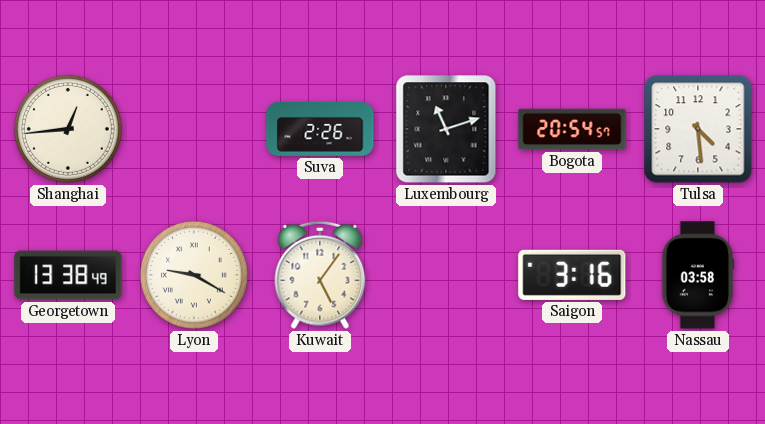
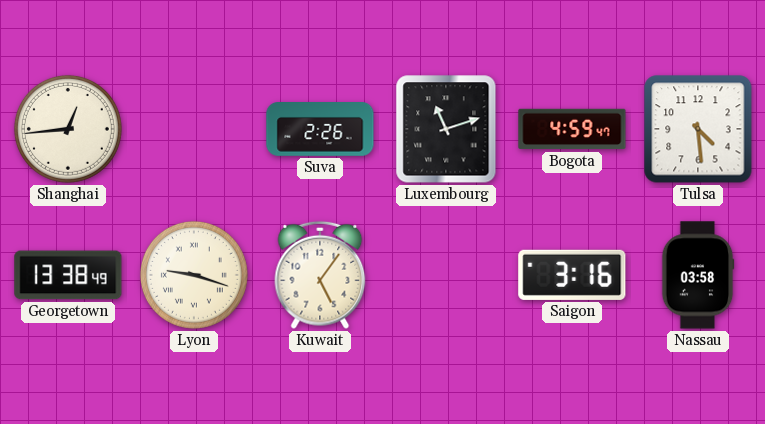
Bogota: 20:54 -> 4:59
Lyon: 9:20 -> 9:18
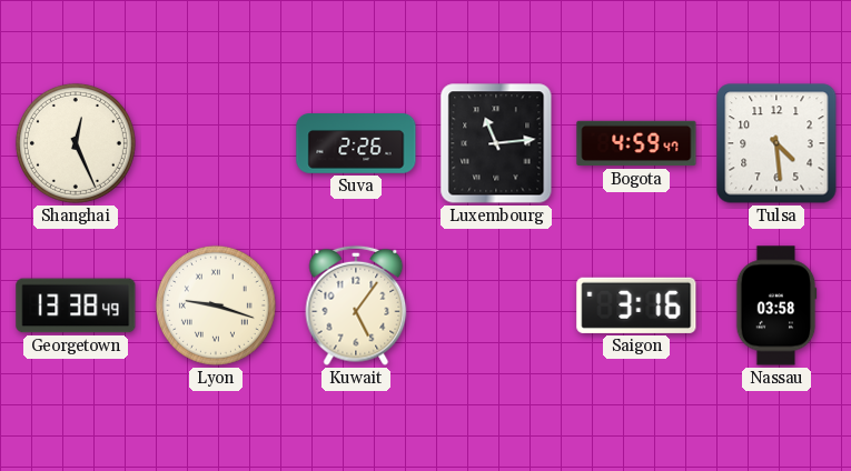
Shanghai: 12:44 -> 12:26
Luxembourg: 11:12 -> 11:14
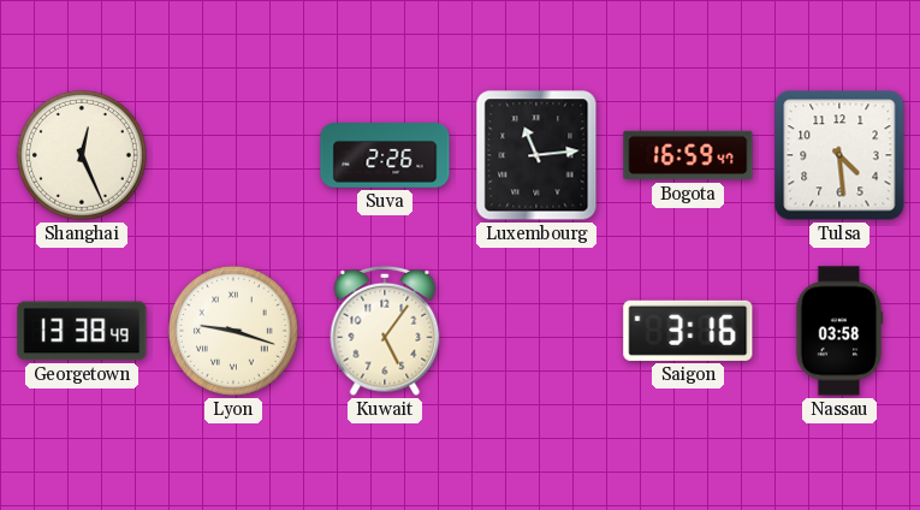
Bogota: 4:59 -> 16:59
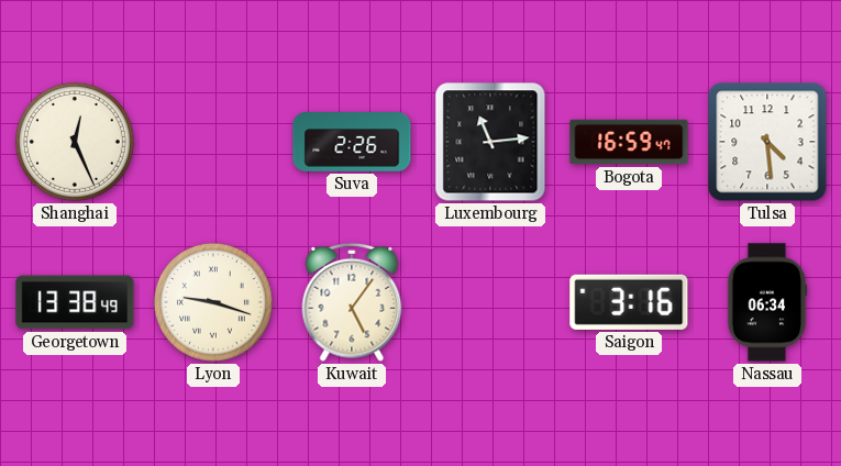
Nassau: 03:58 -> 06:34
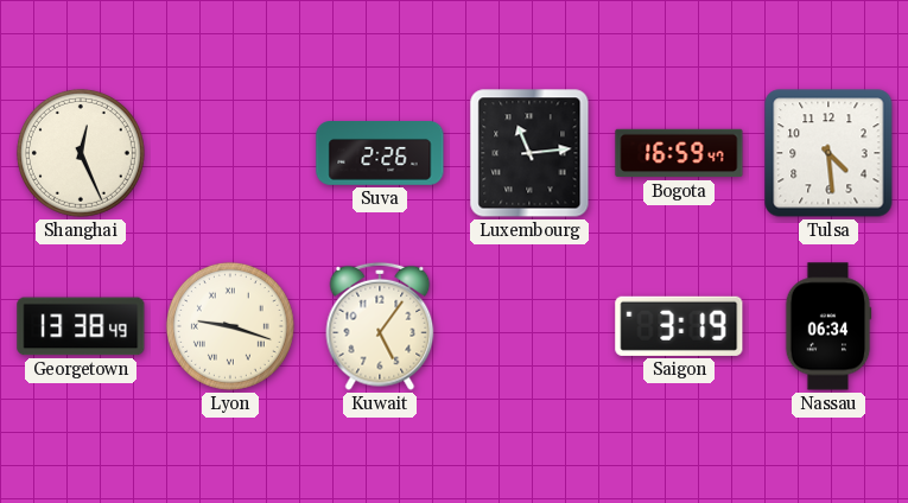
Saigon: 3:16 -> 3:19
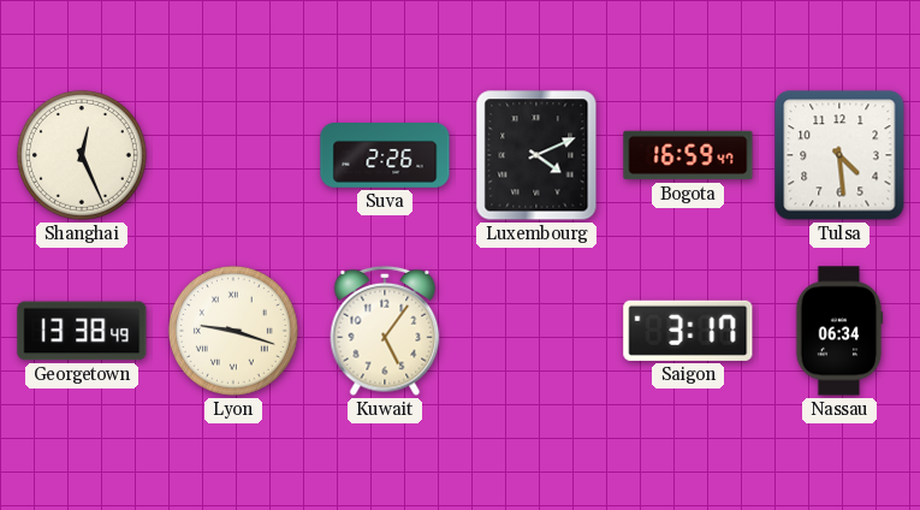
Luxembourg: 11:14 -> 4:11
Saigon: 3:19 -> 3:17
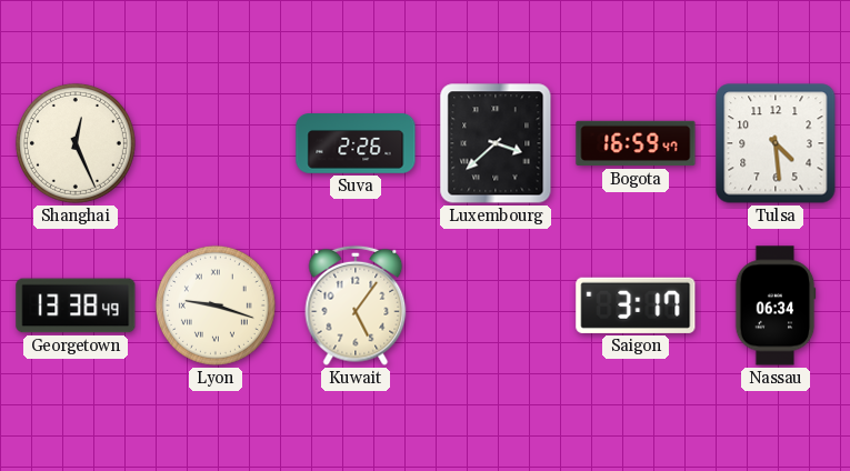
Luxembourg: 4:11 -> 3:38
